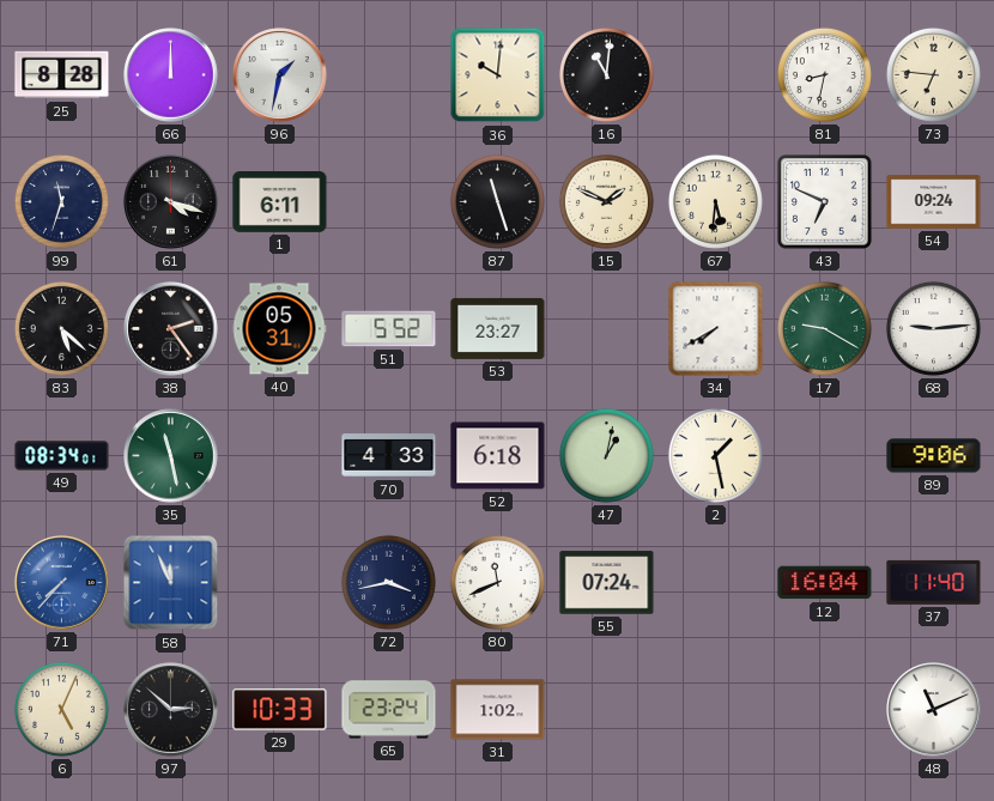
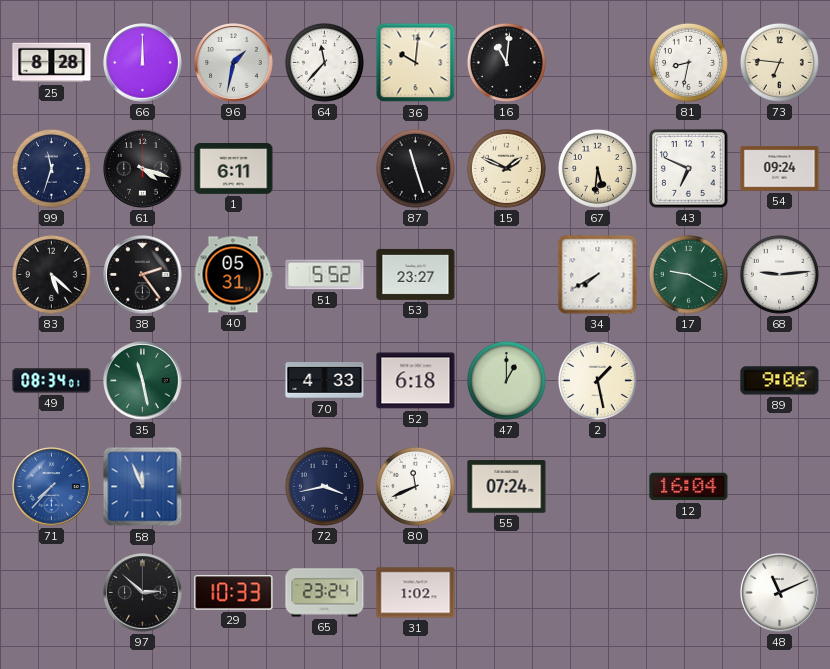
64: none -> 11:37
47: 1:02 -> 1:00
37: 11:40 -> none
6: 5:04 -> none
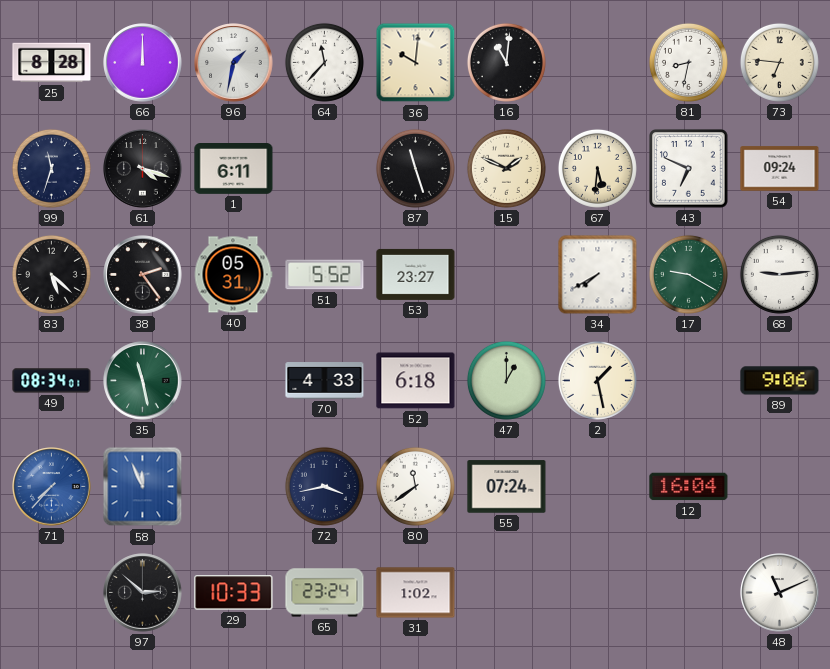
80: 11:41 -> 11:39
